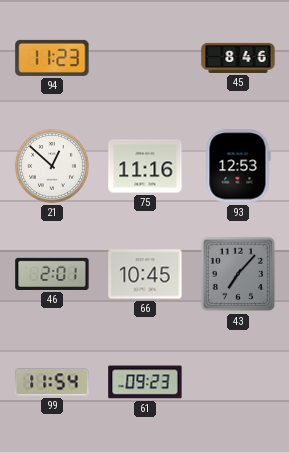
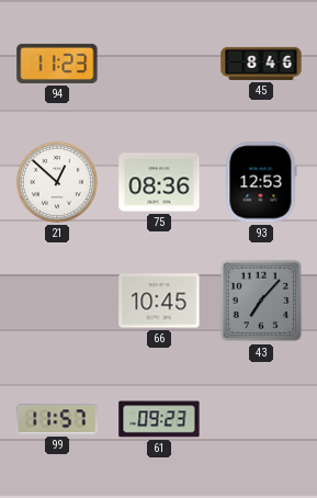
75: 11:16 -> 08:36
46: 2:01 -> none
99: 11:54 -> 11:57
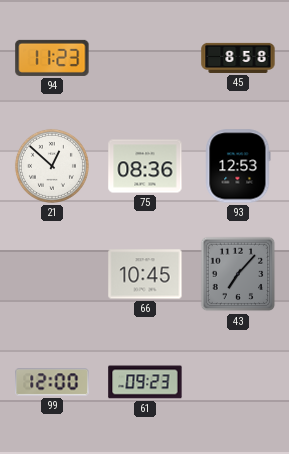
45: 8:46 -> 8:58
99: 11:57 -> 12:00
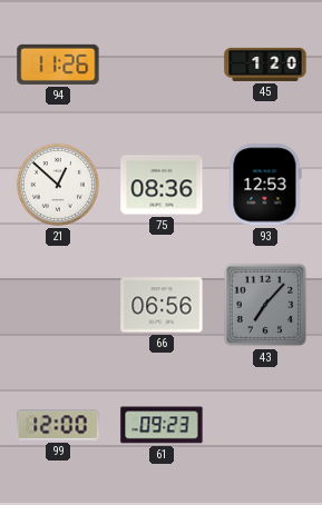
94: 11:23 -> 11:26
45: 8:58 -> 1:20
66: 10:45 -> 06:56
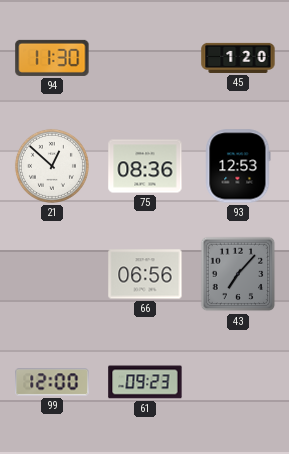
94: 11:26 -> 11:30
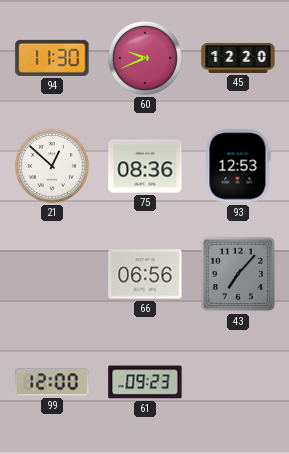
60: none -> 9:41
45: 1:20 -> 12:20
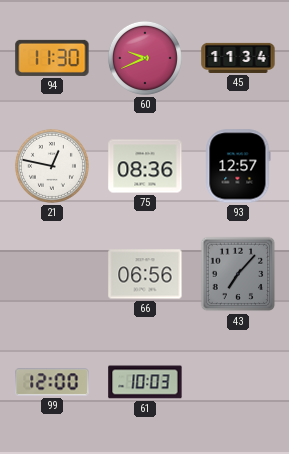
45: 12:20 -> 11:34
21: 12:52 -> 12:47
93: 12:53 -> 12:57
61: 09:23 -> 10:03
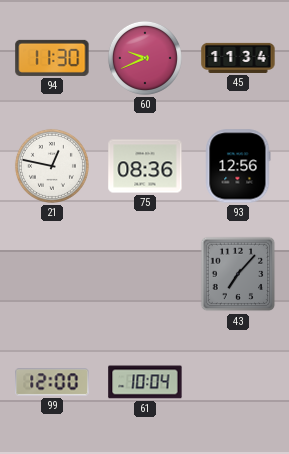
93: 12:57 -> 12:56
66: 06:56 -> none
61: 10:03 -> 10:04
